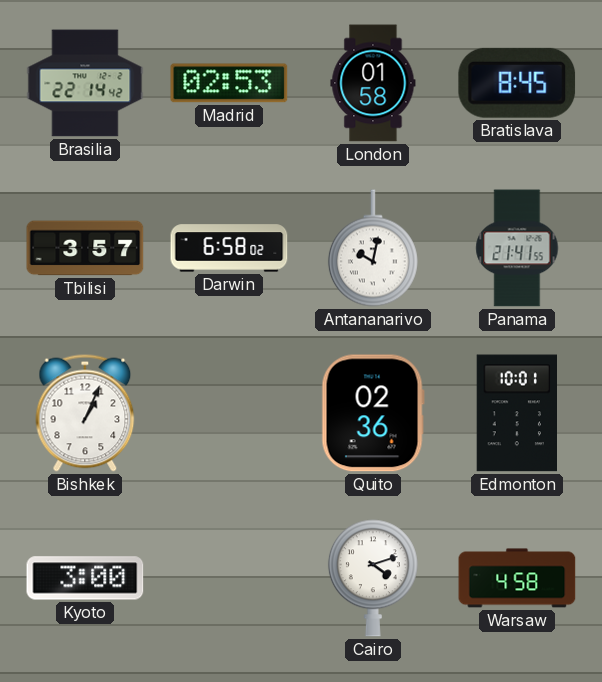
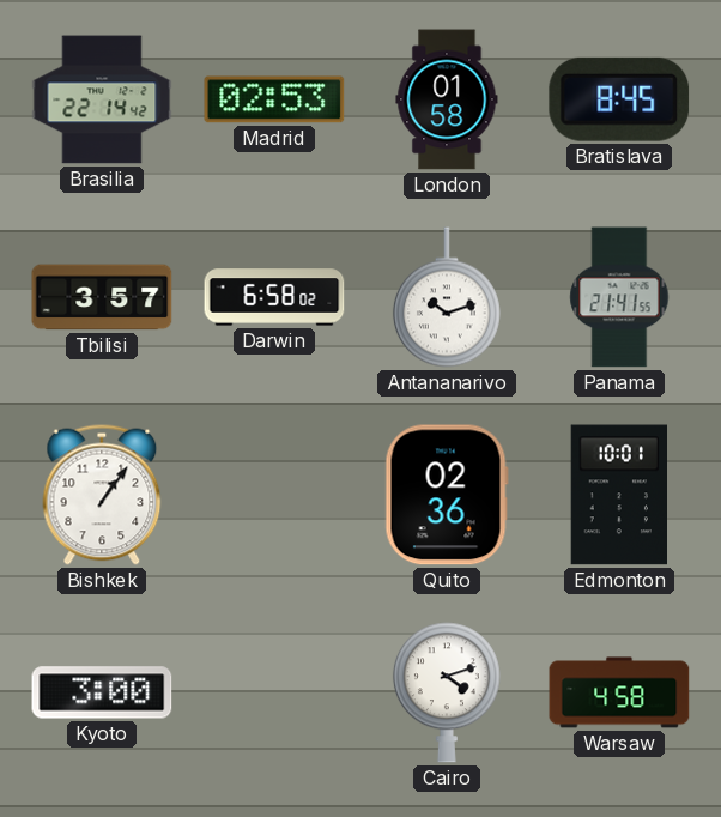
Antananarivo: 10:02 -> 10:12
Bishkek: 1:04 -> 1:06
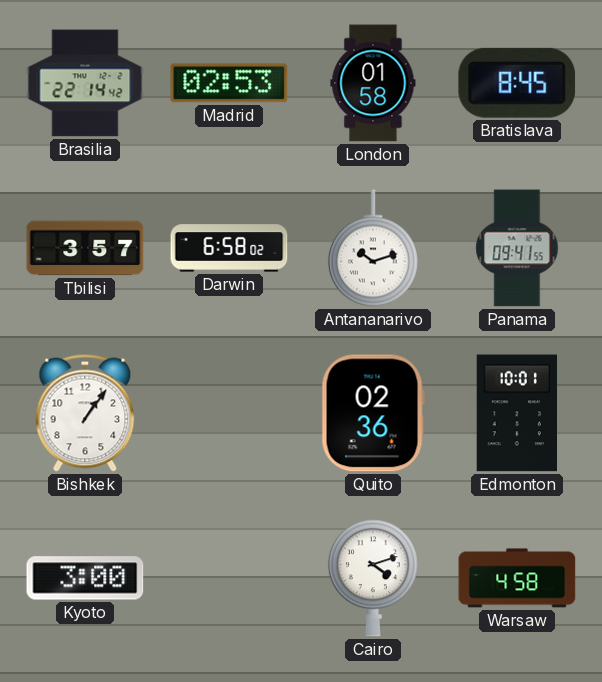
Panama: 21:41 -> 09:41
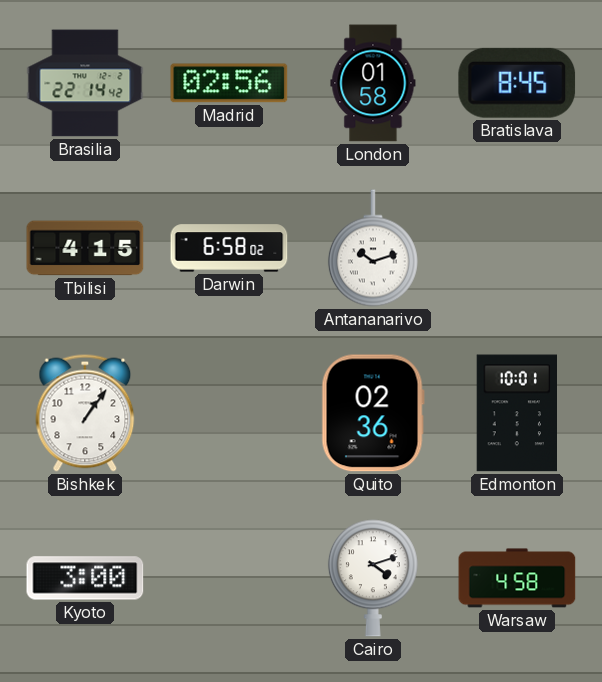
Madrid: 02:53 -> 02:56
Tbilisi: 3:57 -> 4:15
Panama: 09:41 -> none
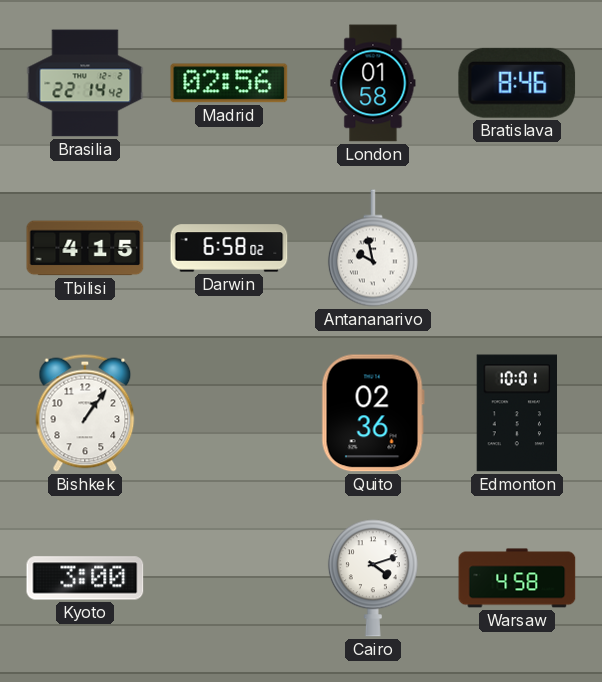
Bratislava: 8:45 -> 8:46
Antananarivo: 10:12 -> 9:58
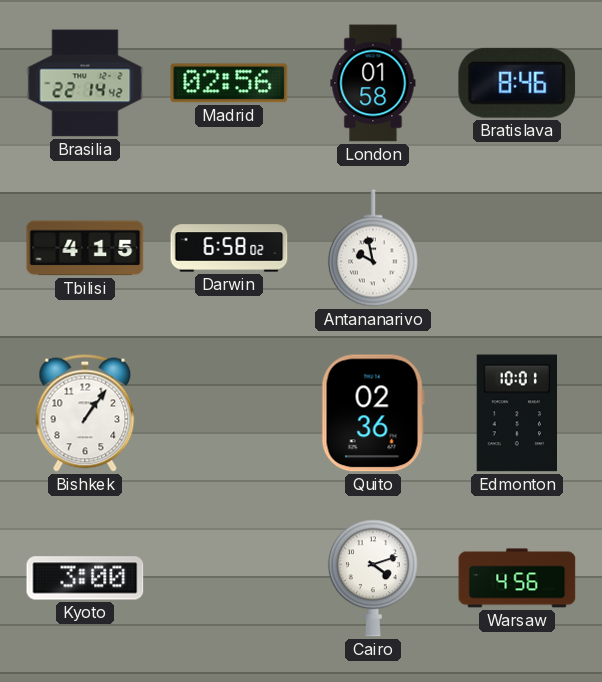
Warsaw: 4:58 -> 4:56
